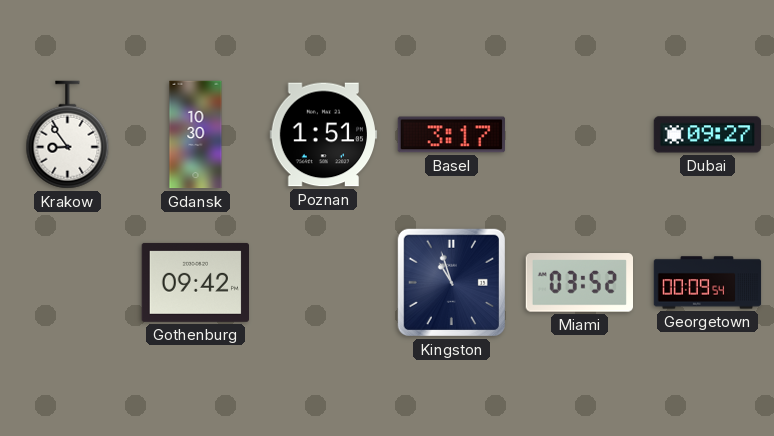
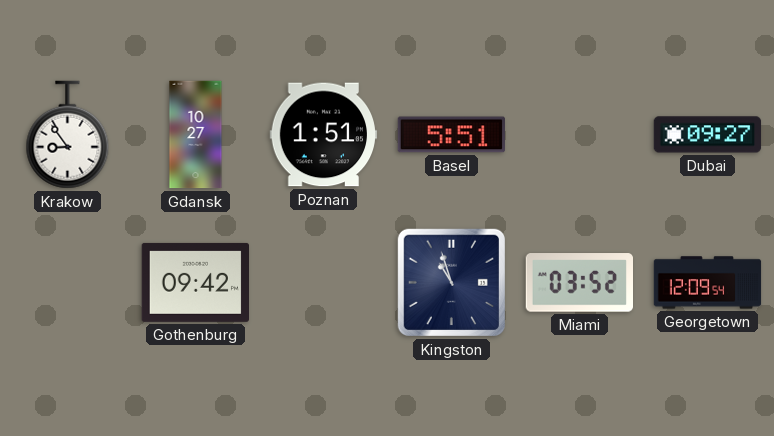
Gdansk: 10:30 -> 10:27
Basel: 3:17 -> 5:51
Georgetown: 00:09 -> 12:09
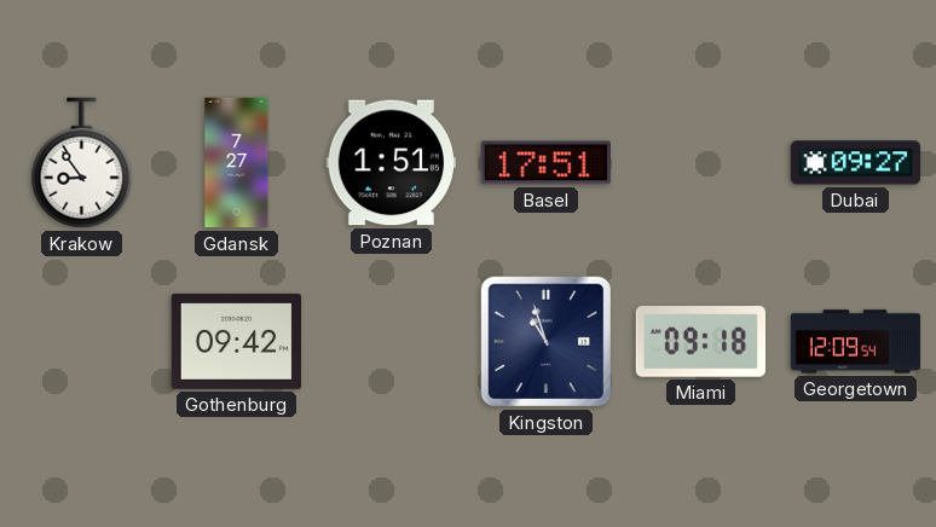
Gdansk: 10:27 -> 7:27
Basel: 5:51 -> 17:51
Miami: 03:52 -> 09:18
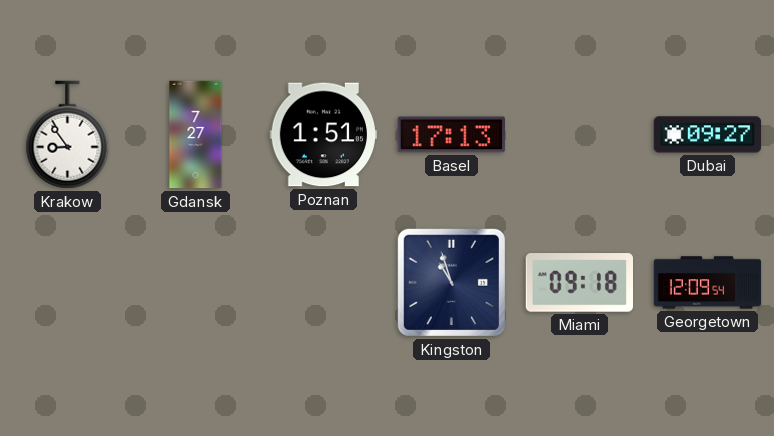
Basel: 17:51 -> 17:13
Gothenburg: 09:42 -> none
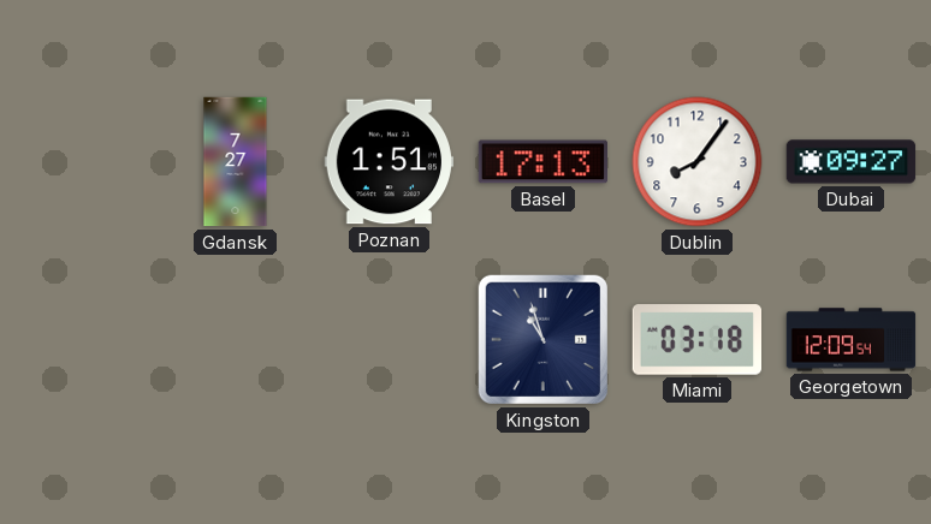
Krakow: 8:54 -> none
Dublin: none -> 8:06
Miami: 09:18 -> 03:18
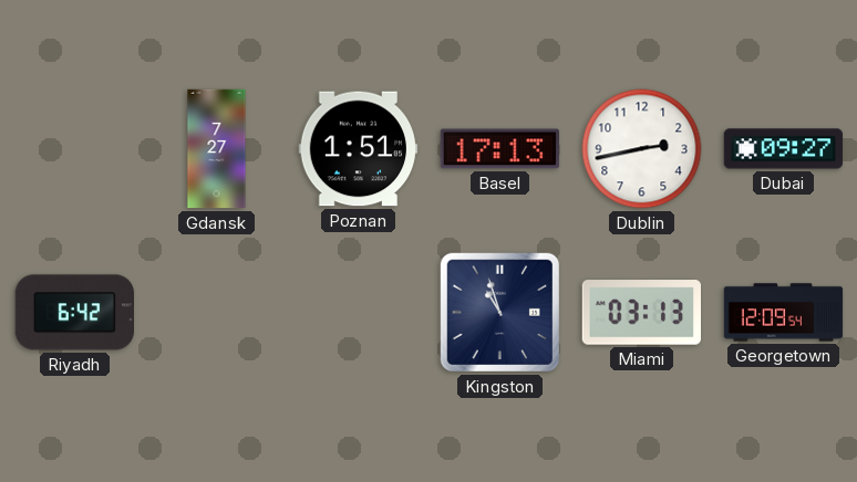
Dublin: 8:06 -> 2:43
Riyadh: none -> 6:42
Miami: 03:18 -> 03:13
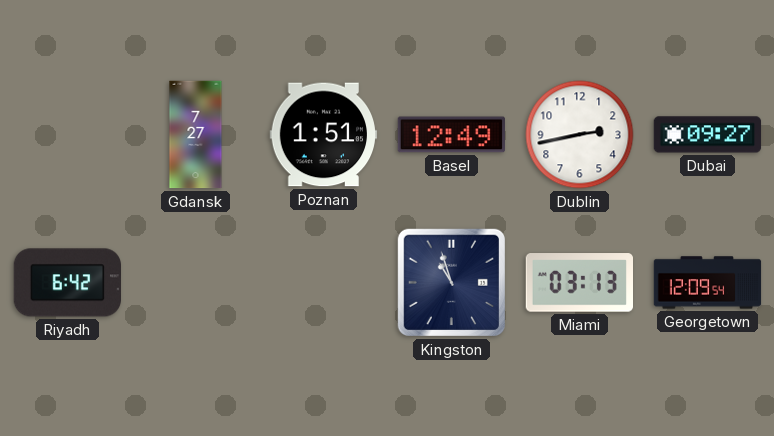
Basel: 17:13 -> 12:49
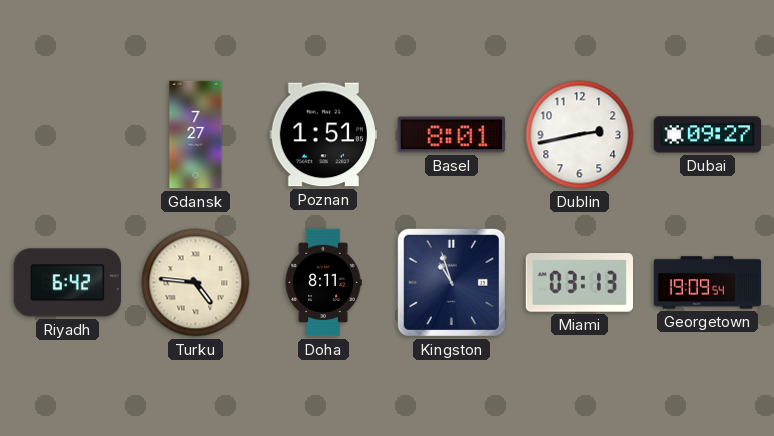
Basel: 12:49 -> 8:01
Turku: none -> 4:46
Doha: none -> 8:11
Georgetown: 12:09 -> 19:09
